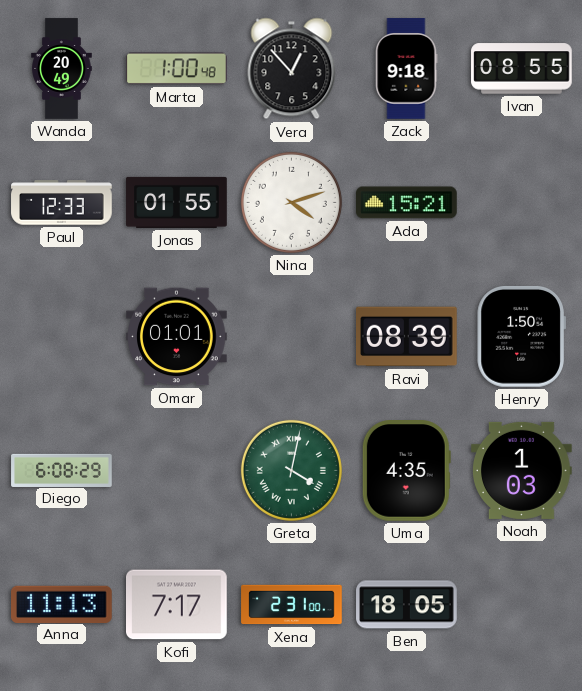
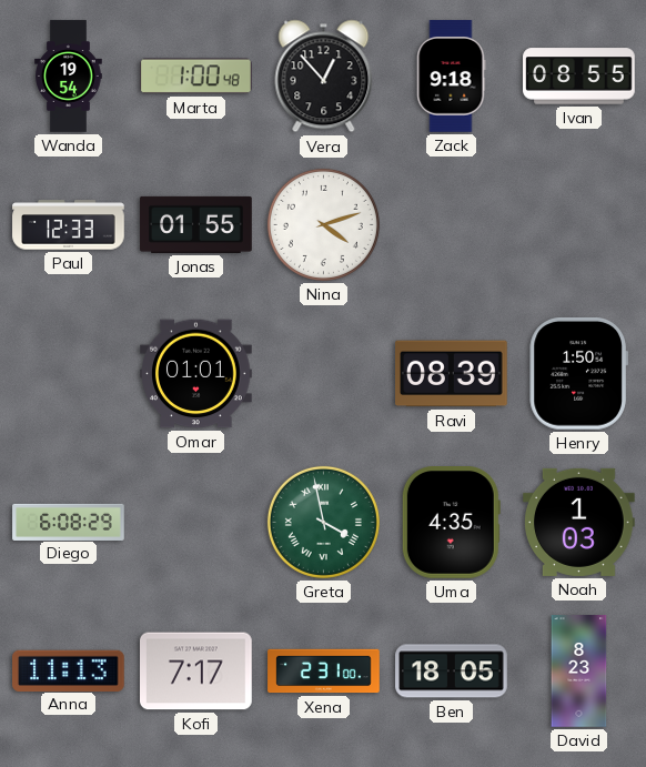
Wanda: 20:49 -> 19:54
Ada: 15:21 -> none
Greta: 4:02 -> 3:58
David: none -> 8:23
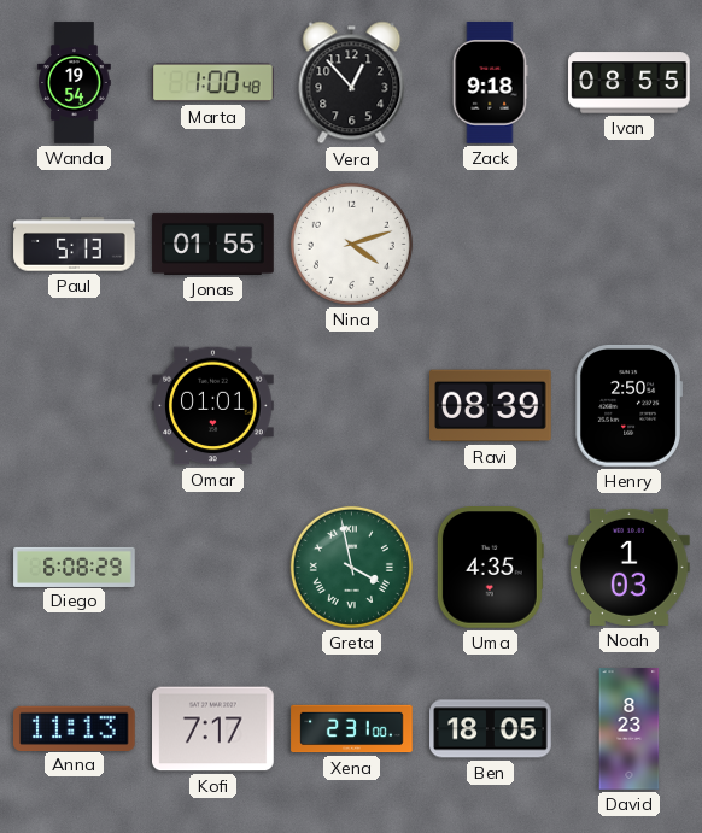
Paul: 12:33 -> 5:13
Henry: 1:50 -> 2:50
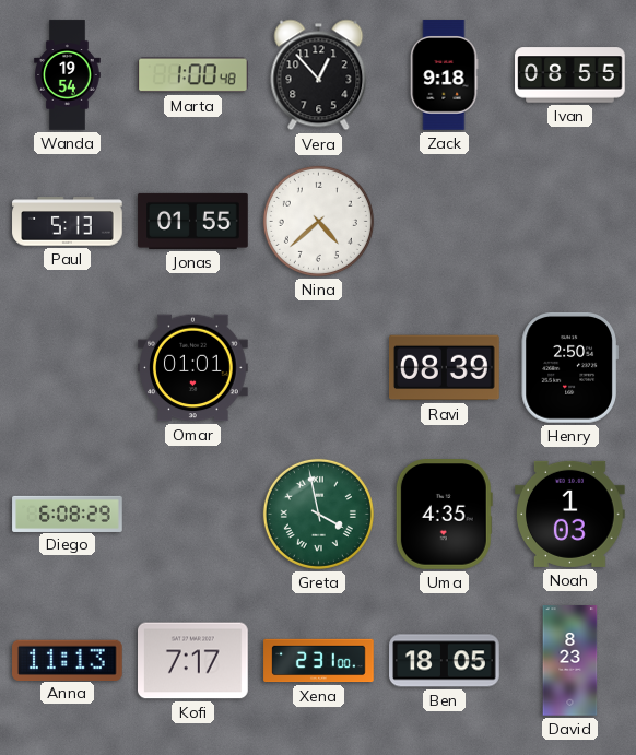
Nina: 4:12 -> 4:38
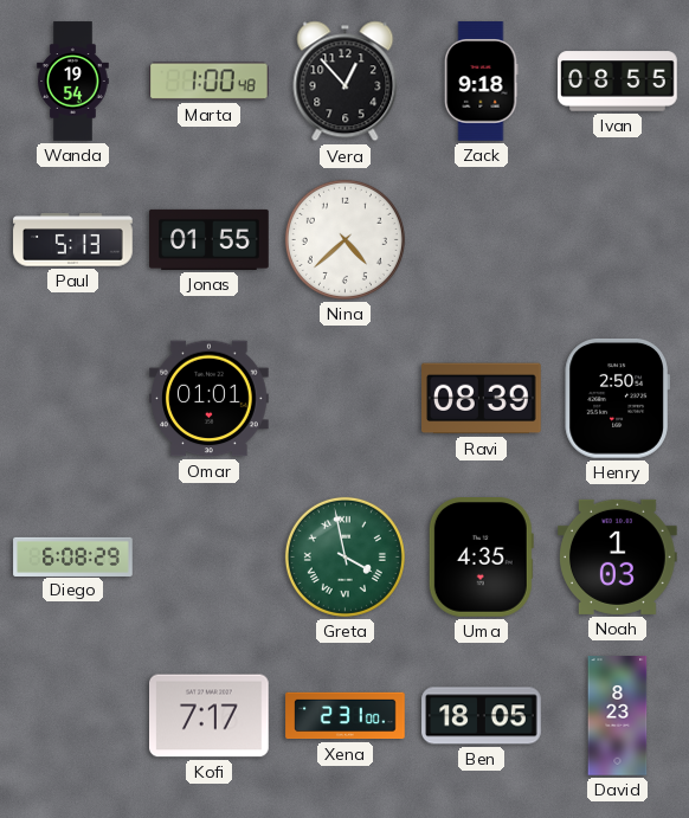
Anna: 11:13 -> none
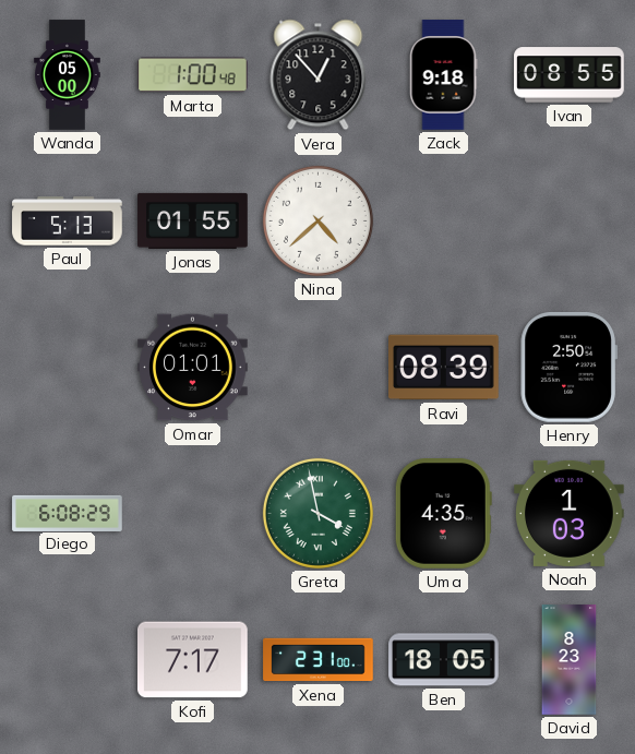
Wanda: 19:54 -> 05:00
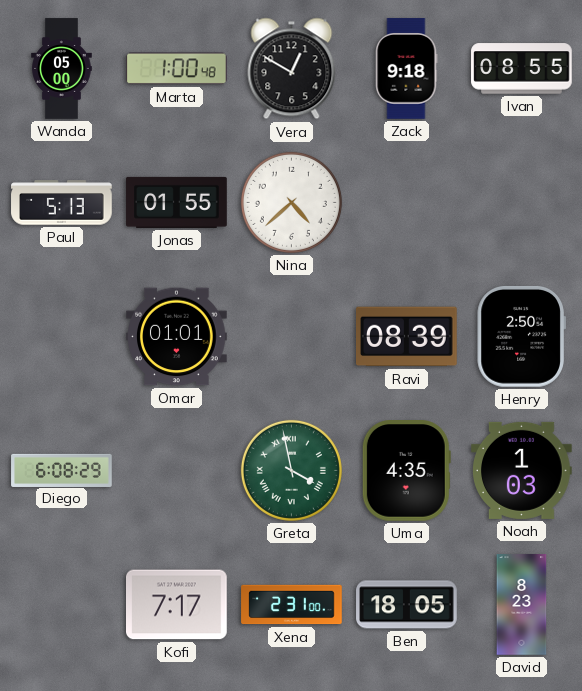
Vera: 12:53 -> 12:50
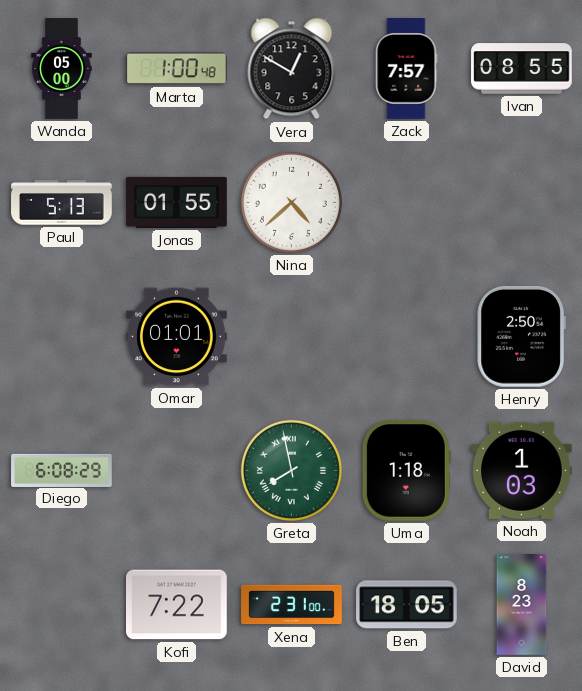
Zack: 9:18 -> 7:57
Ravi: 08:39 -> none
Greta: 3:58 -> 7:58
Uma: 4:35 -> 1:18
Kofi: 7:17 -> 7:22
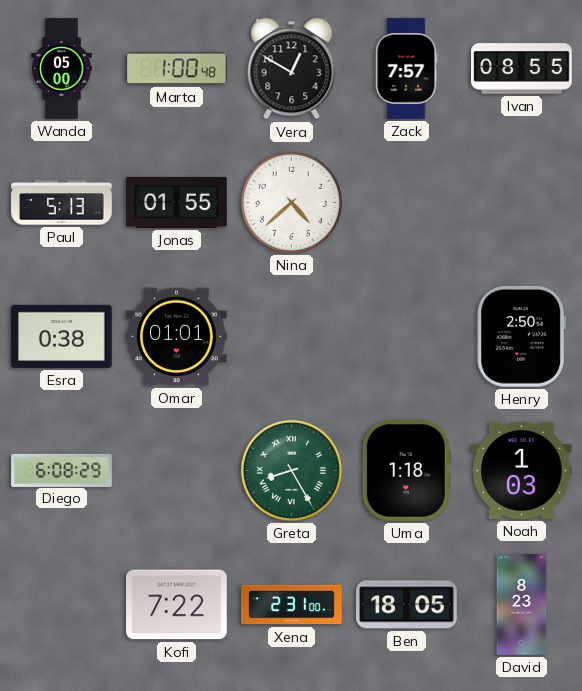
Esra: none -> 0:38
Greta: 7:58 -> 8:25
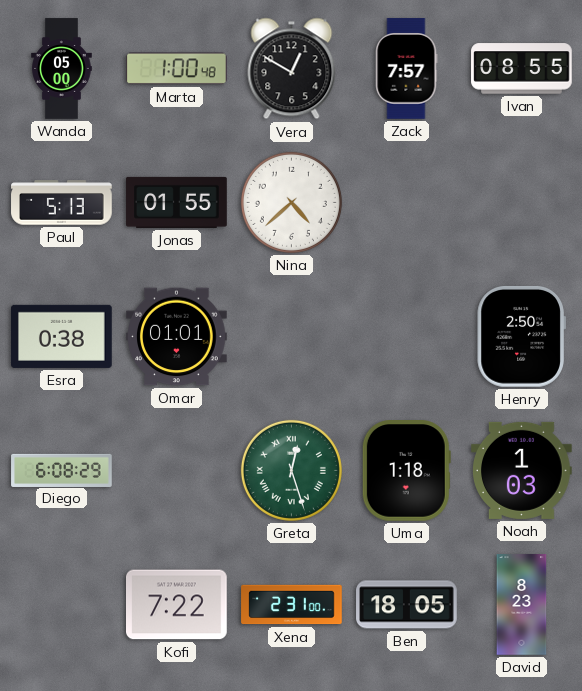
Greta: 8:25 -> 12:27
